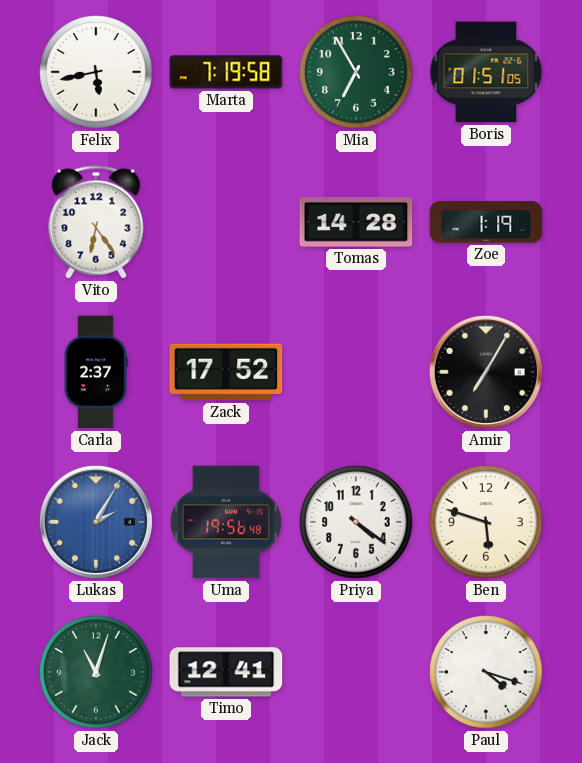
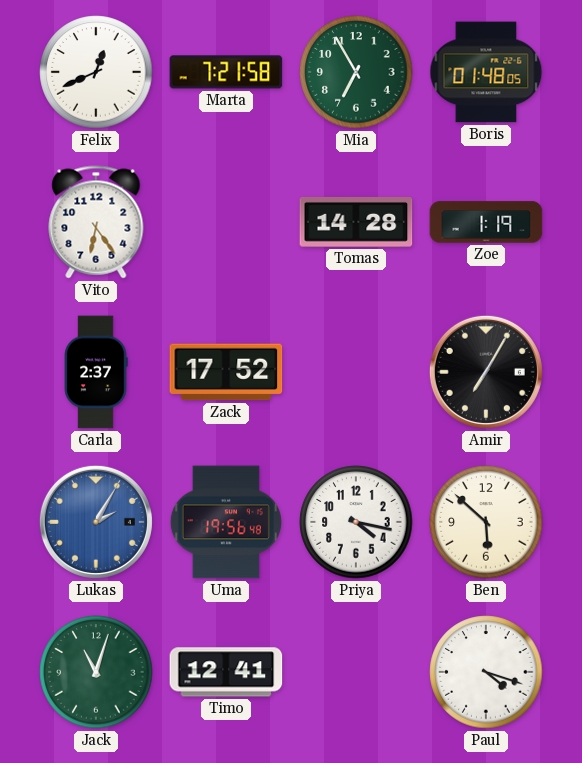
Felix: 5:43 -> 12:41
Marta: 7:19 -> 7:21
Boris: 01:51 -> 01:48
Priya: 4:21 -> 4:17
Ben: 5:48 -> 5:52
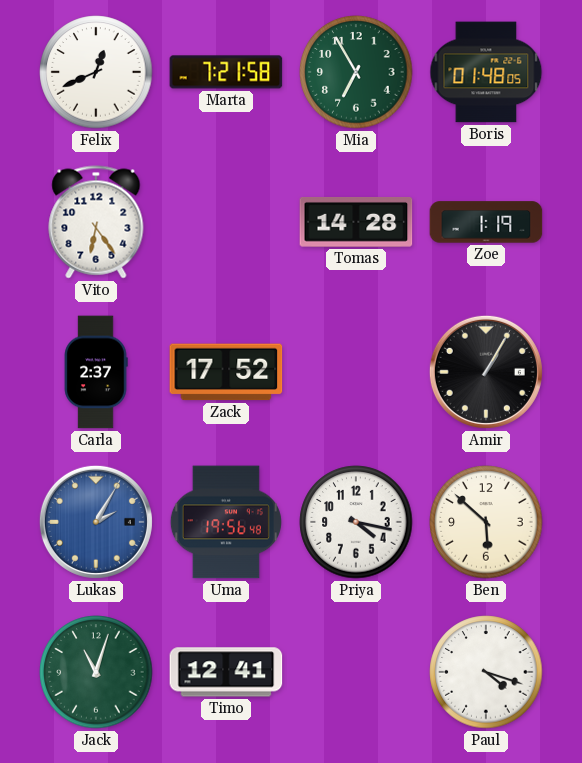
Amir: 7:05 -> 1:05
